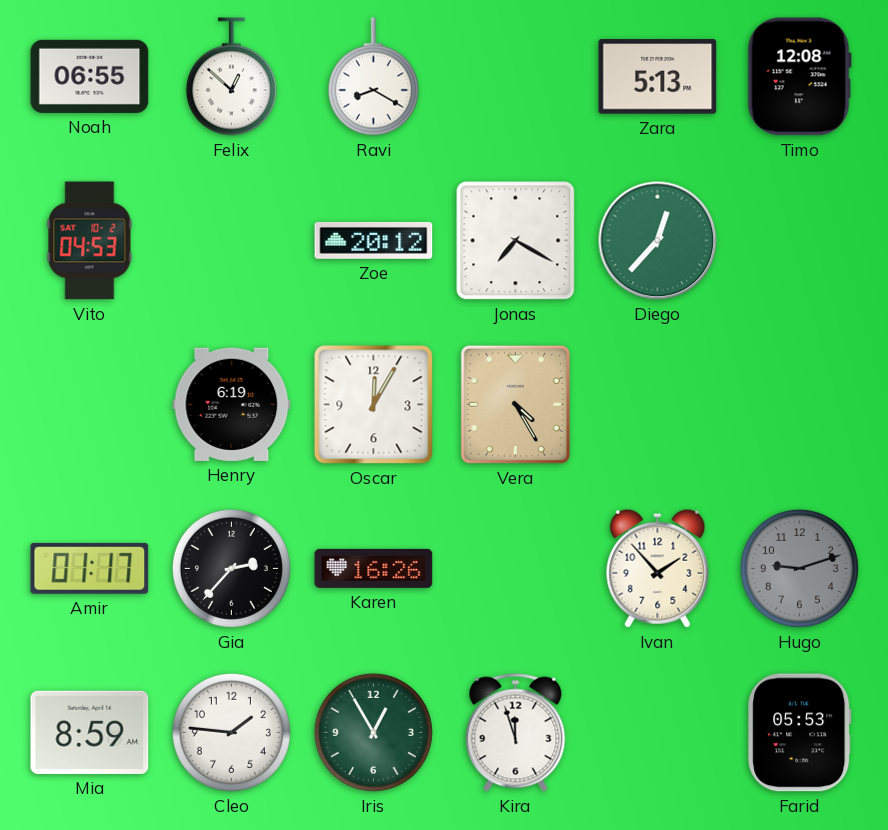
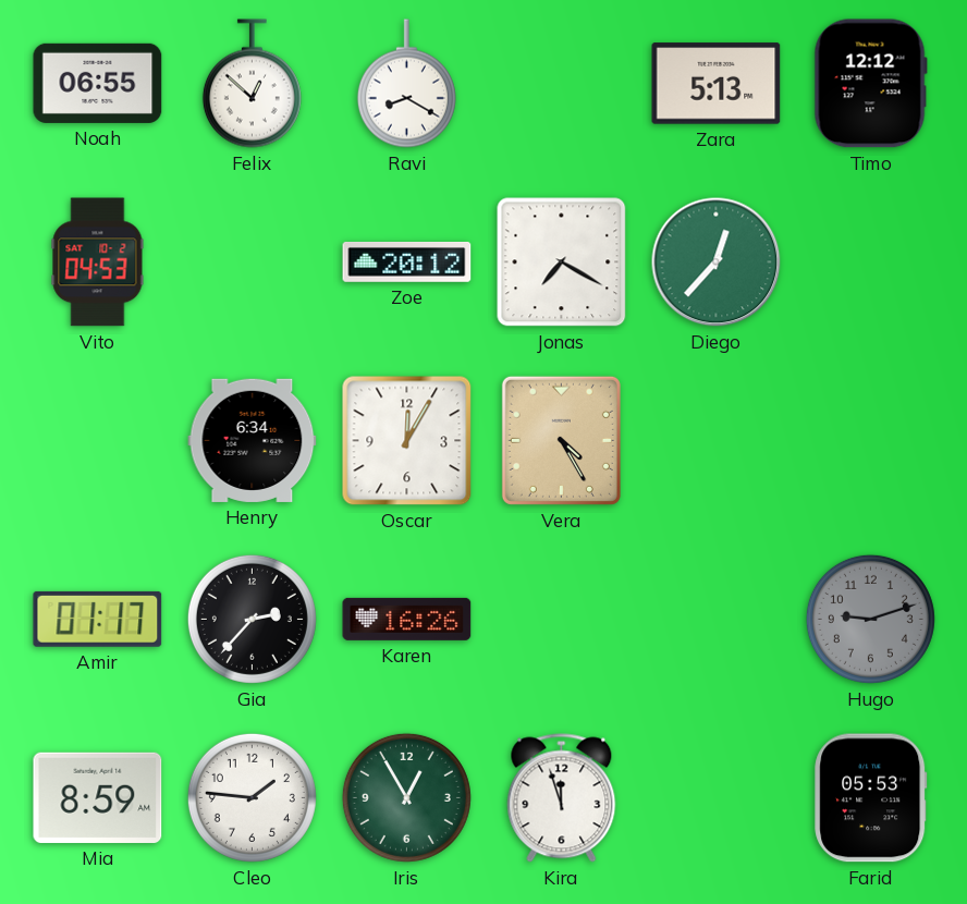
Timo: 12:08 -> 12:12
Henry: 6:19 -> 6:34
Ivan: 1:53 -> none
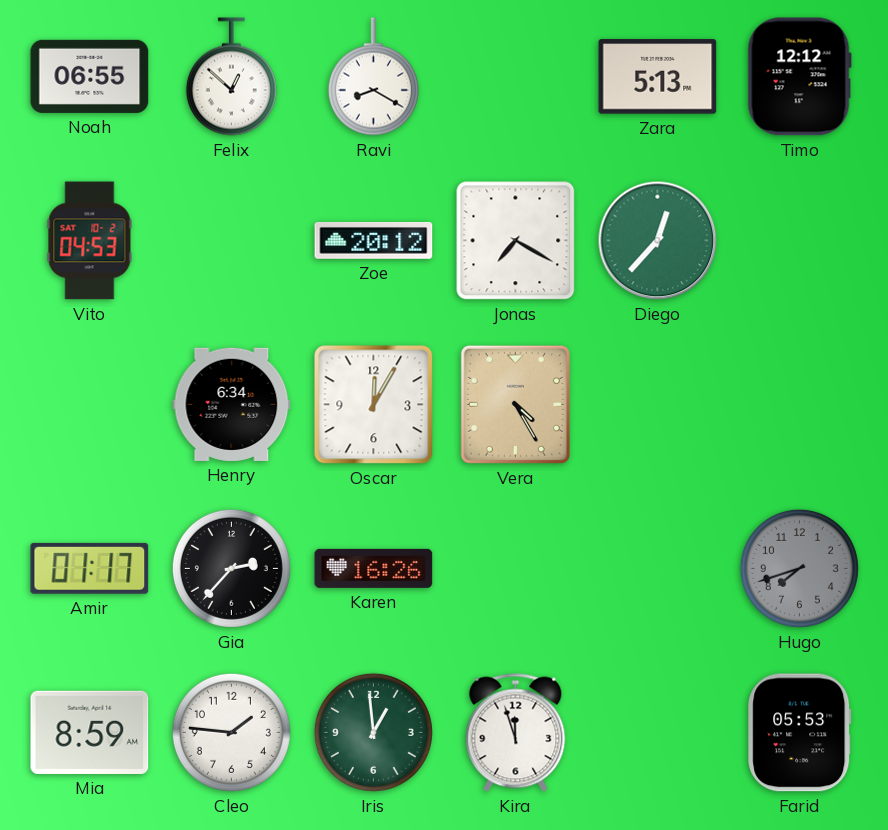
Hugo: 9:12 -> 7:42
Iris: 12:55 -> 12:59
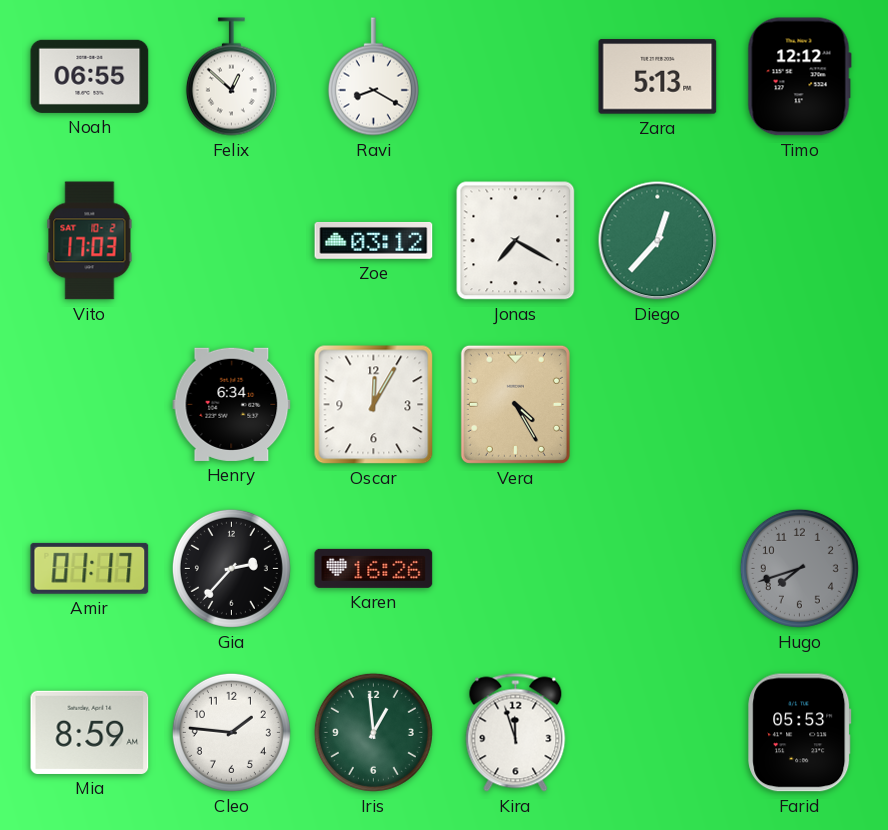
Vito: 04:53 -> 17:03
Zoe: 20:12 -> 03:12
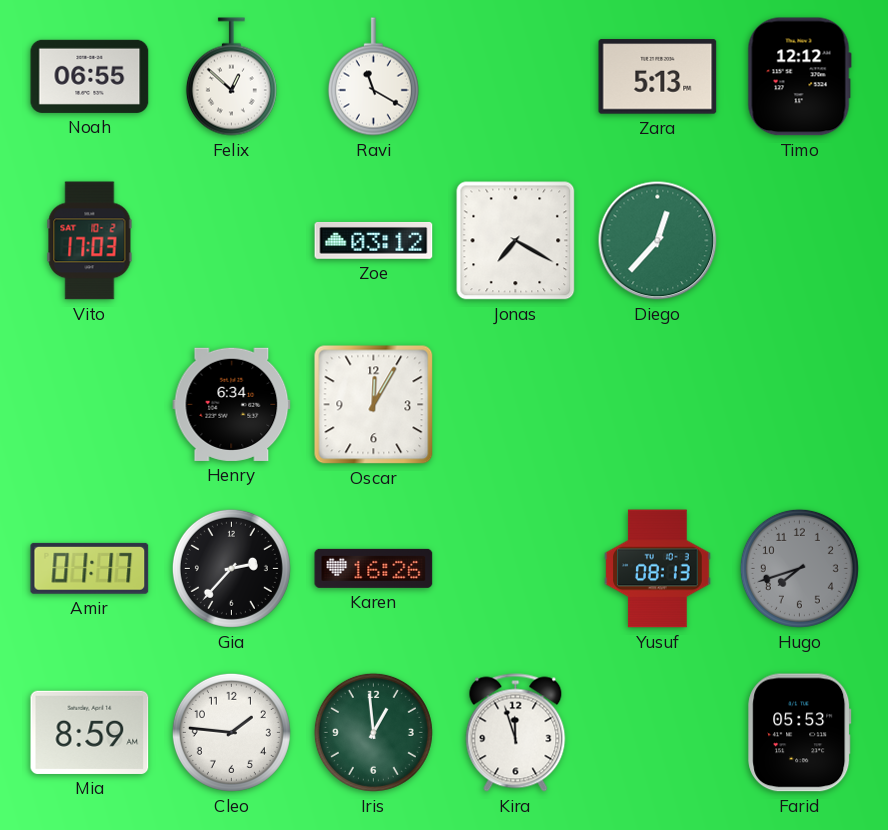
Ravi: 8:20 -> 11:20
Vera: 4:25 -> none
Yusuf: none -> 08:13
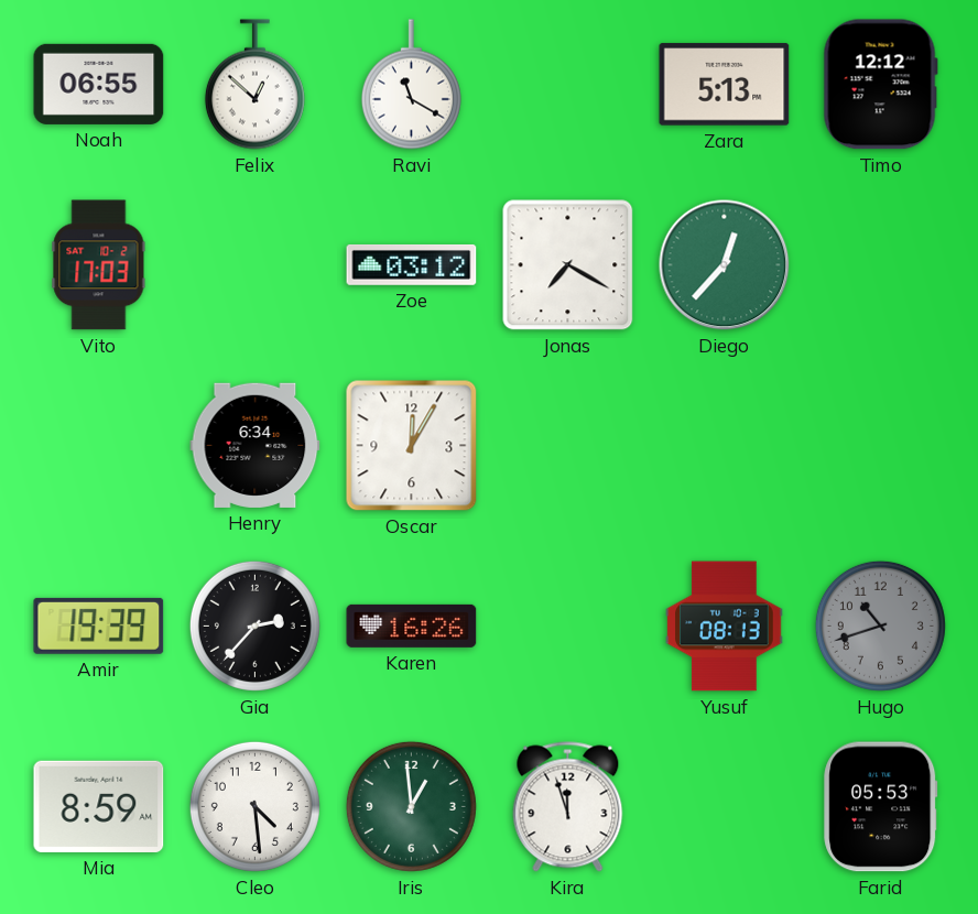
Amir: 01:17 -> 19:39
Hugo: 7:42 -> 10:42
Cleo: 1:46 -> 4:29
